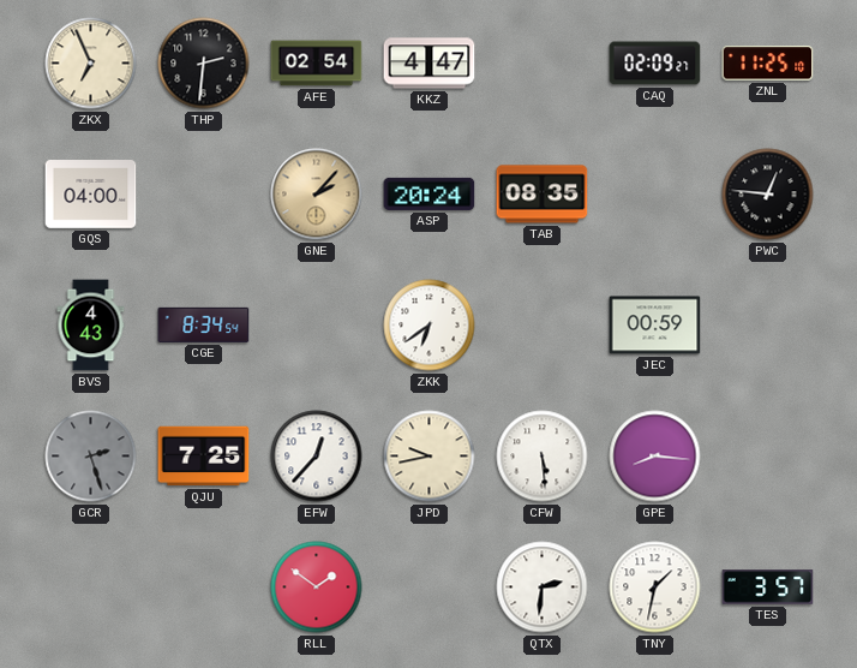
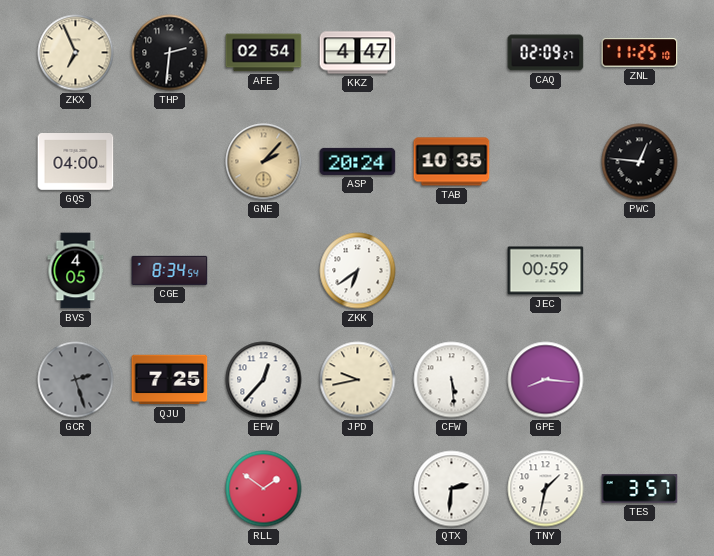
TAB: 08:35 -> 10:35
BVS: 4:43 -> 4:05
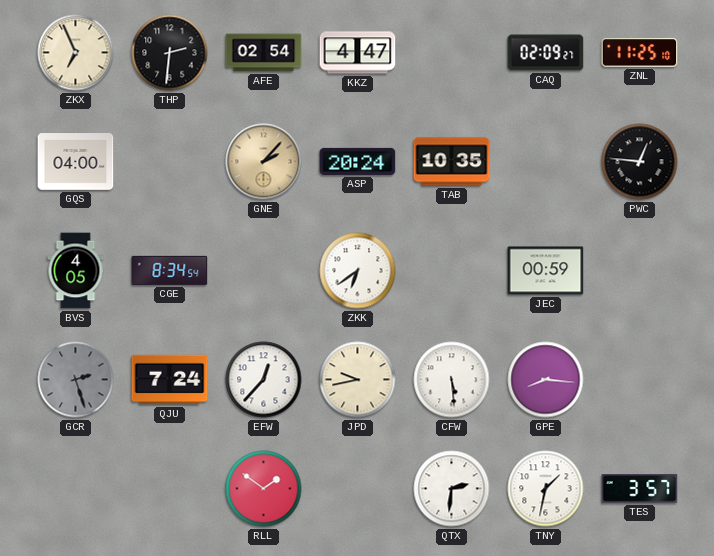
QJU: 7:25 -> 7:24
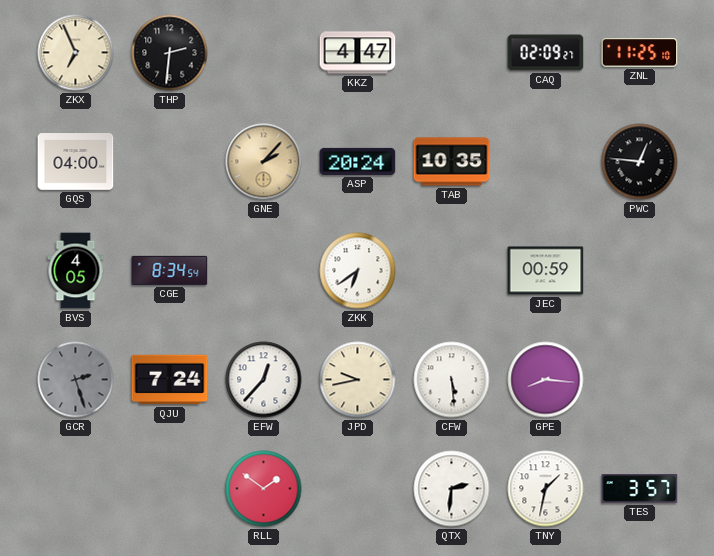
AFE: 02:54 -> none
